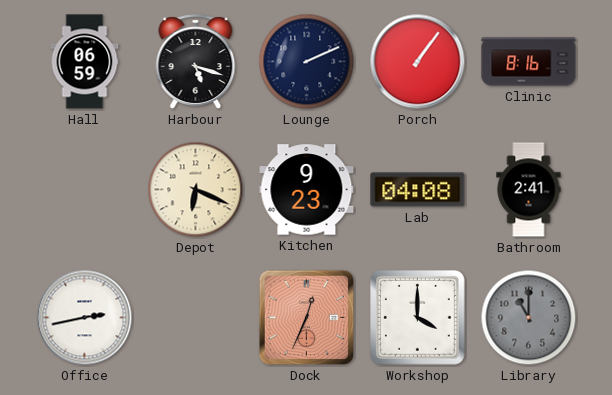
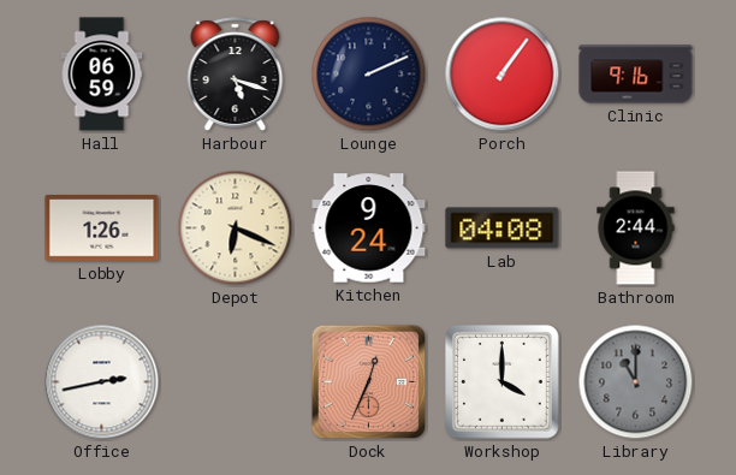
Clinic: 8:16 -> 9:16
Lobby: none -> 1:26
Kitchen: 9:23 -> 9:24
Bathroom: 2:41 -> 2:44
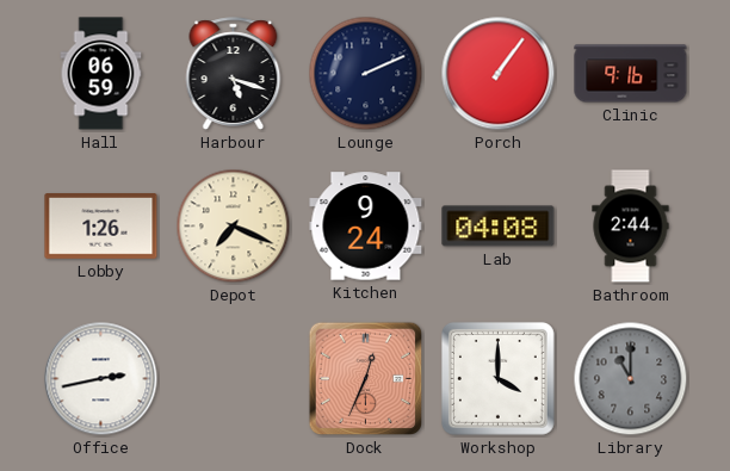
Depot: 6:19 -> 7:19
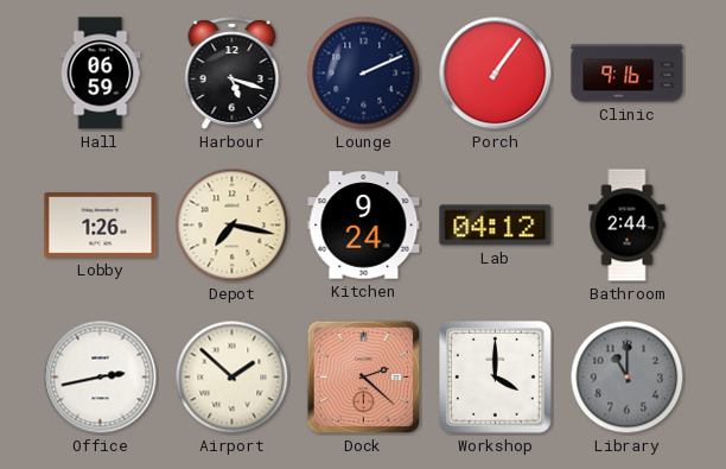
Depot: 7:19 -> 7:17
Lab: 04:08 -> 04:12
Airport: none -> 1:52
Dock: 12:34 -> 2:22
